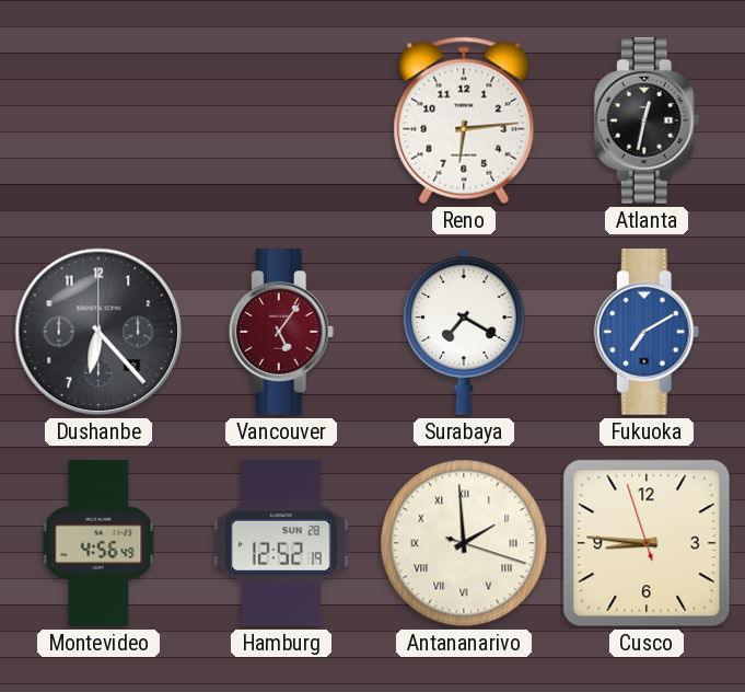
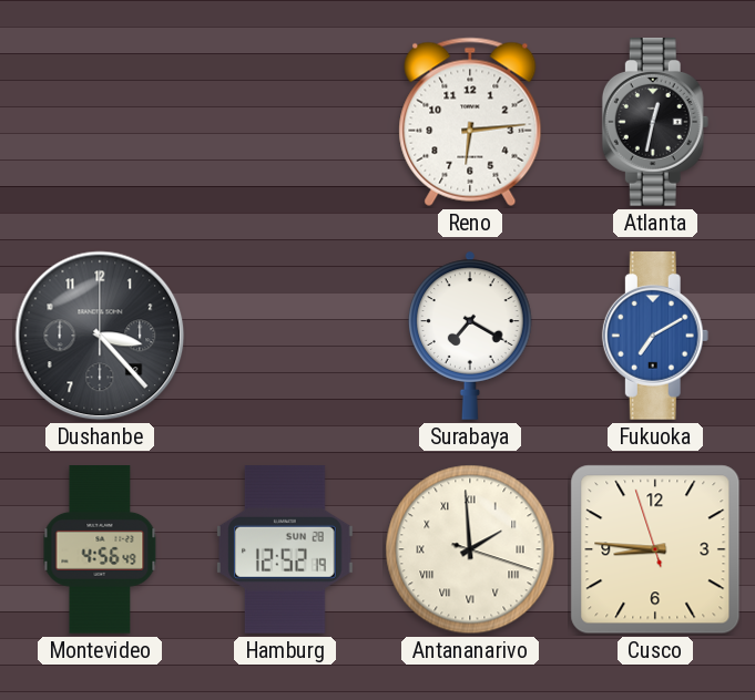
Dushanbe: 6:23 -> 3:23
Vancouver: 5:06 -> none
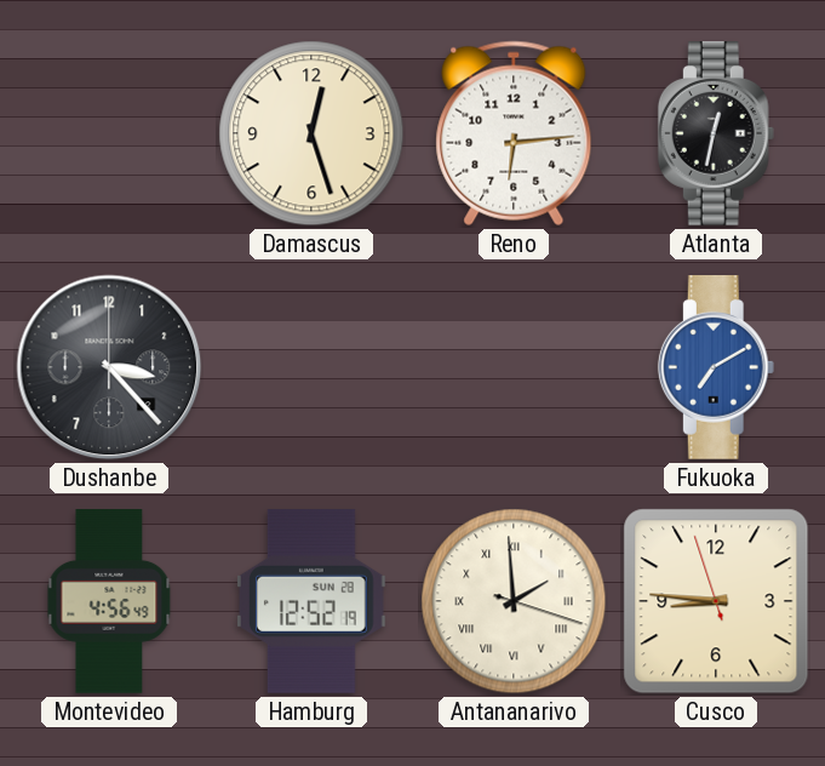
Damascus: none -> 12:27
Surabaya: 7:20 -> none
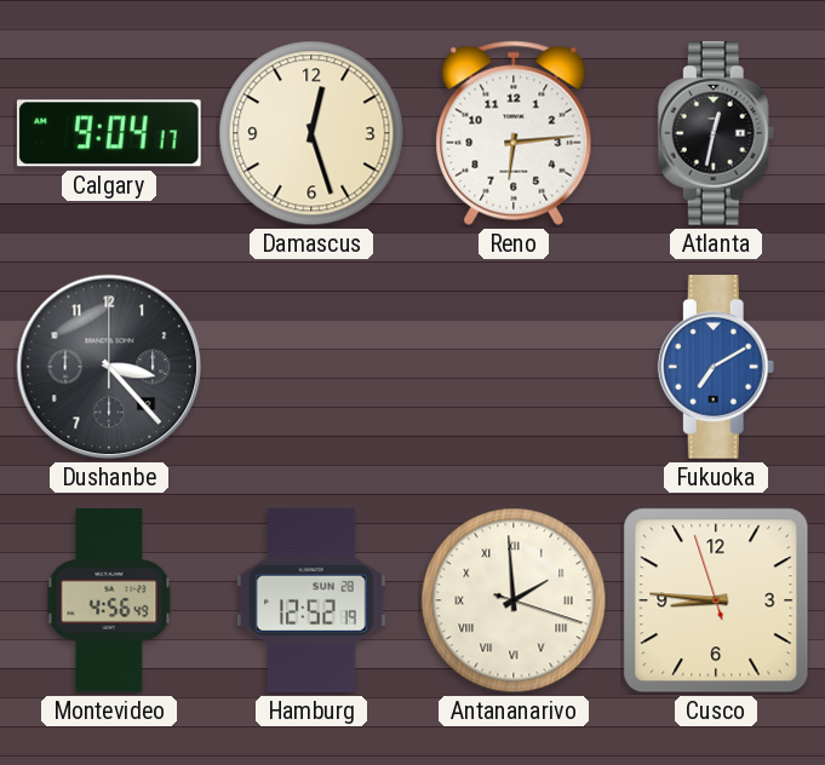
Calgary: none -> 9:04
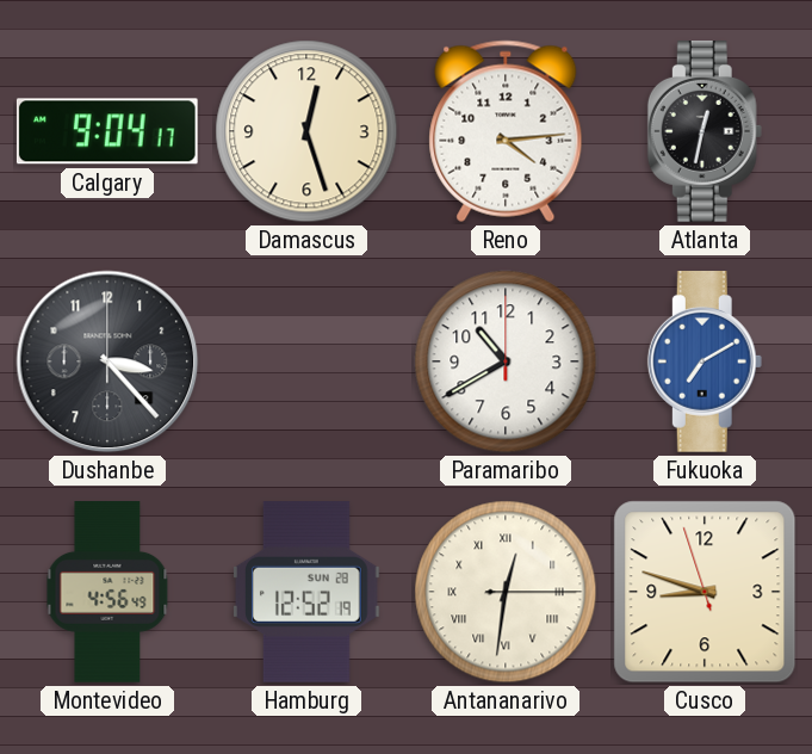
Reno: 6:14 -> 4:14
Paramaribo: none -> 10:40
Antananarivo: 1:59 -> 12:31
Cusco: 8:45 -> 8:47
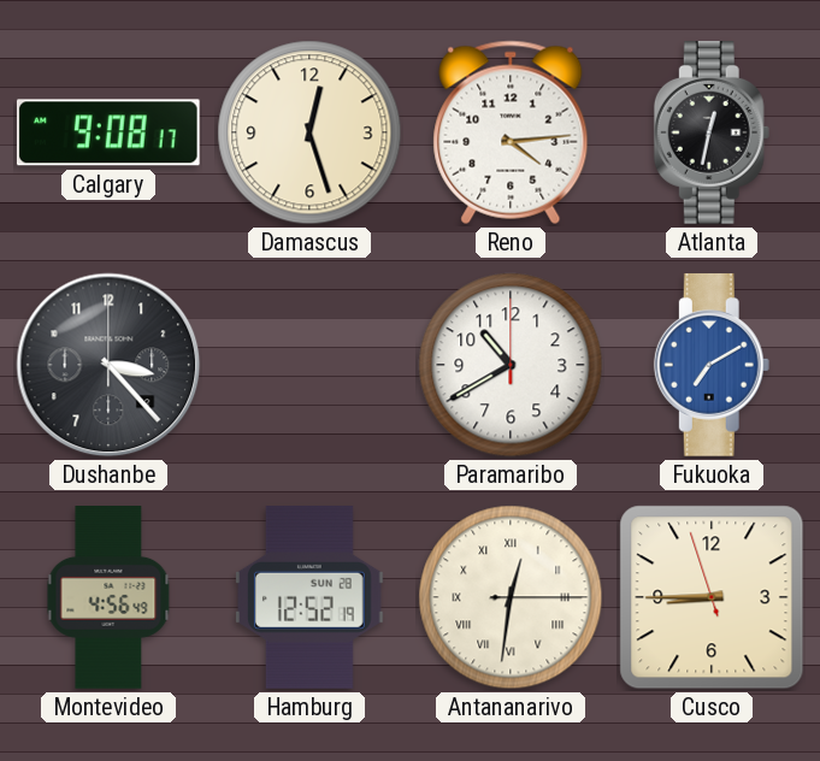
Calgary: 9:04 -> 9:08
Cusco: 8:47 -> 8:44
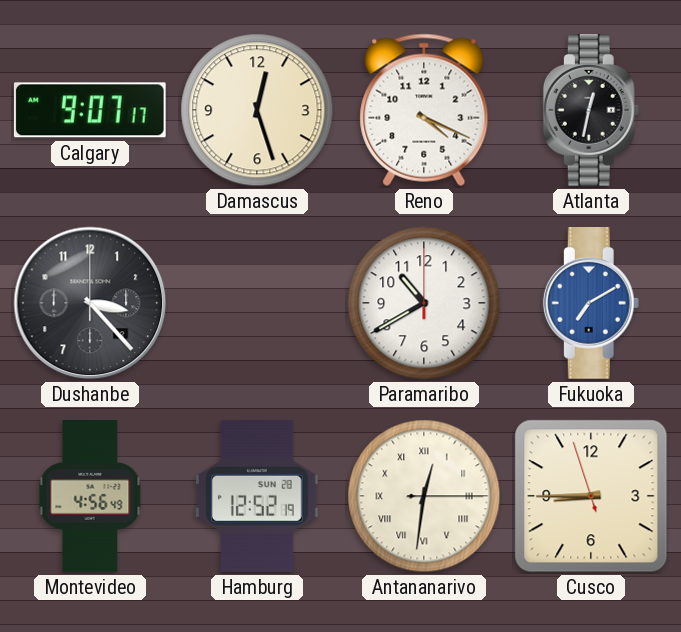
Calgary: 9:08 -> 9:07
Reno: 4:14 -> 4:19
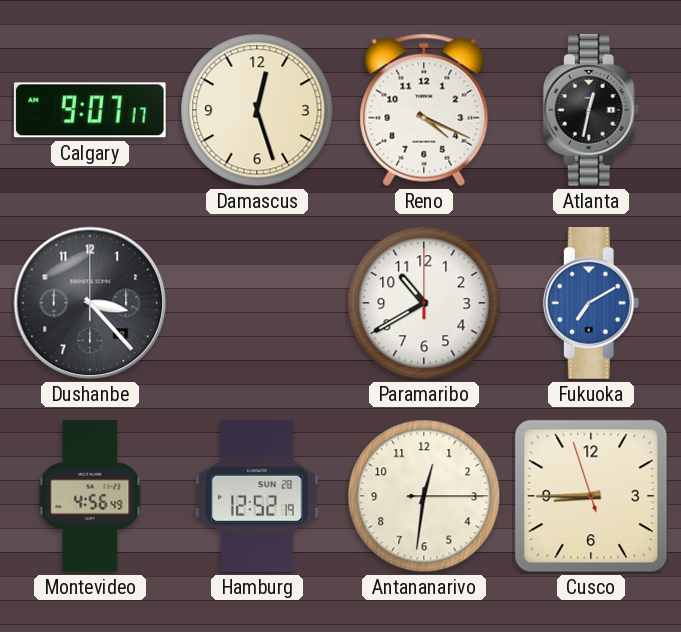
Antananarivo numerals: Roman -> Arabic
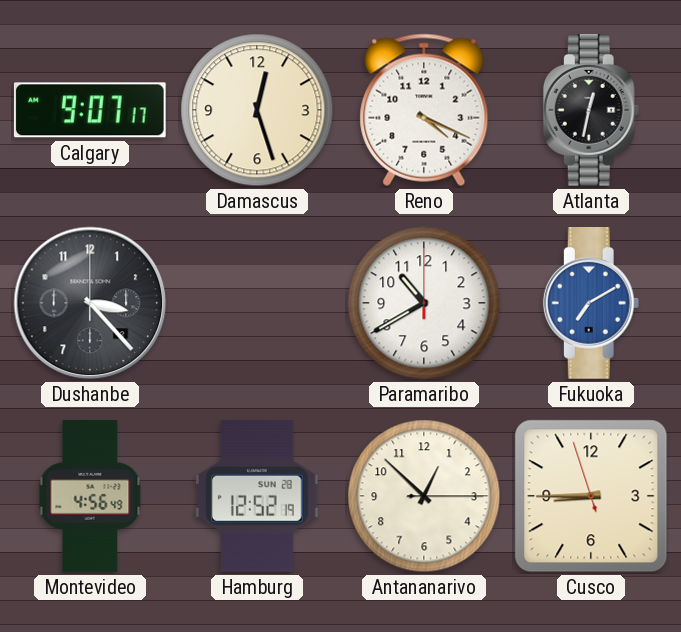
Antananarivo: 12:31 -> 12:52
